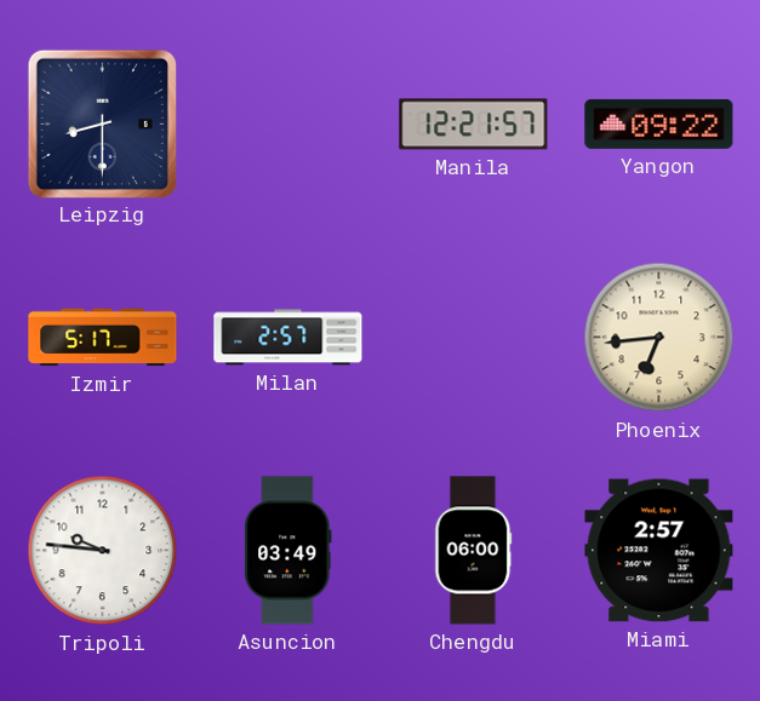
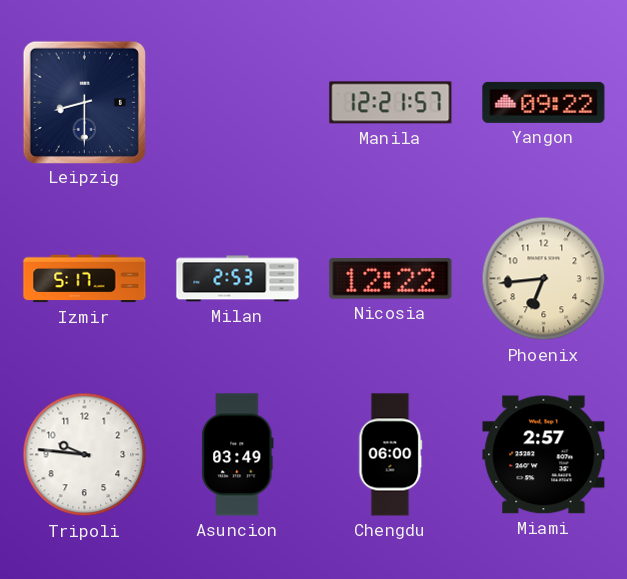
Milan: 2:57 -> 2:53
Nicosia: none -> 12:22
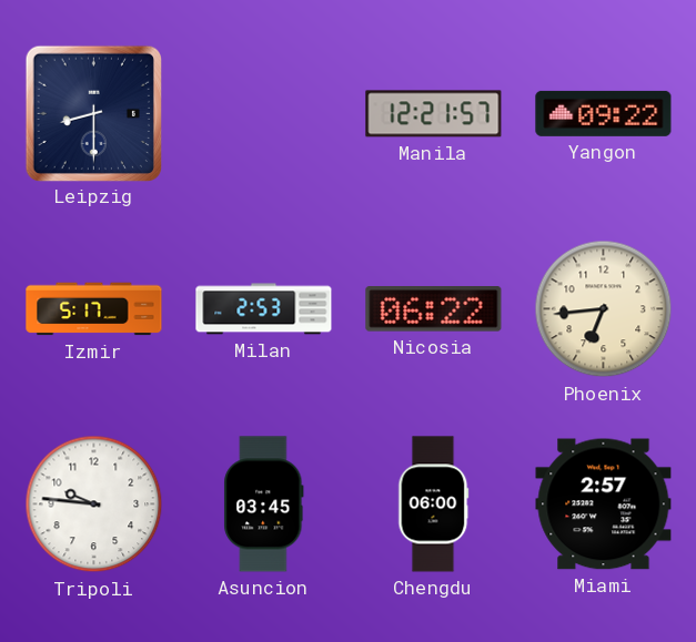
Nicosia: 12:22 -> 06:22
Asuncion: 03:49 -> 03:45
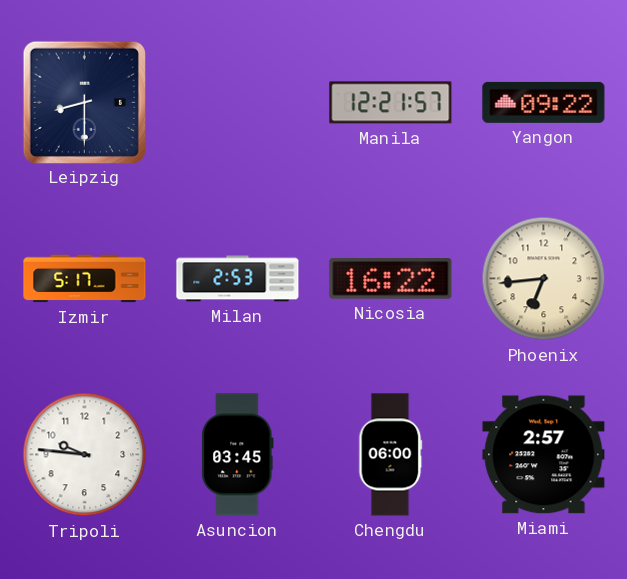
Nicosia: 06:22 -> 16:22
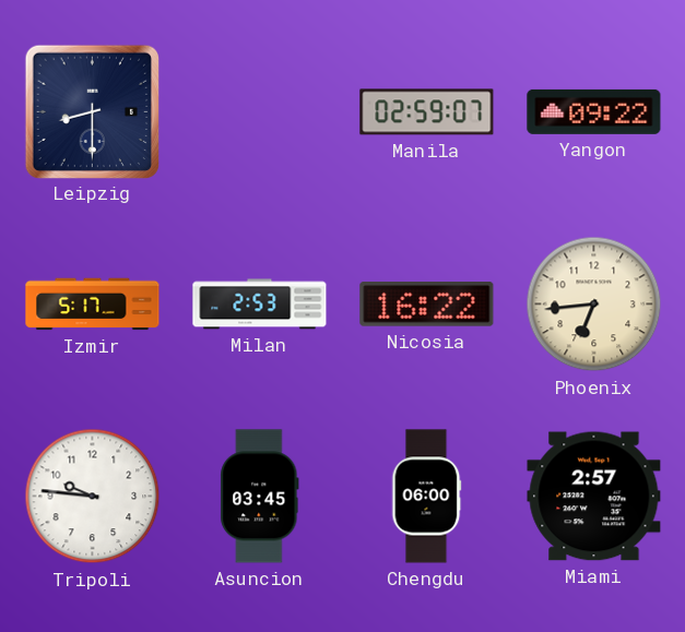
Manila: 12:21 -> 02:59
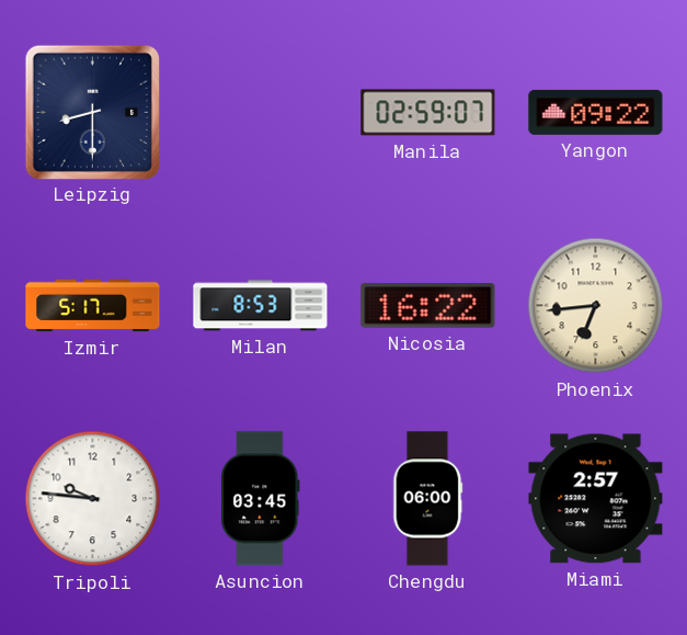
Milan: 2:53 -> 8:53
